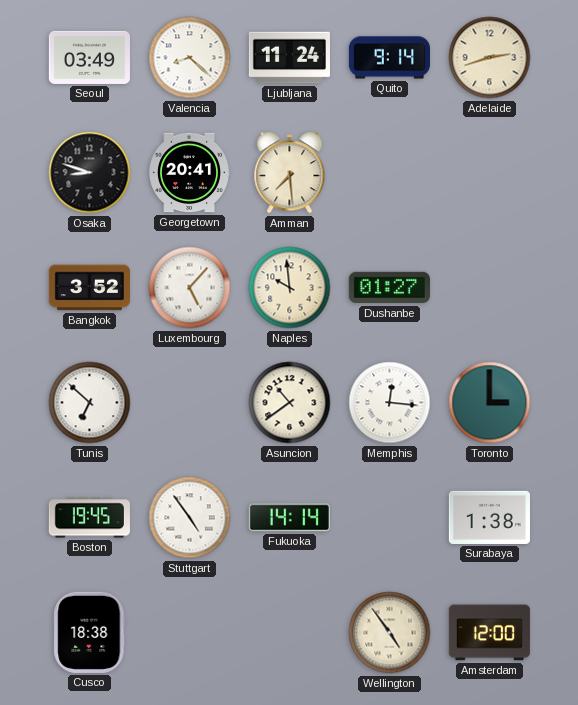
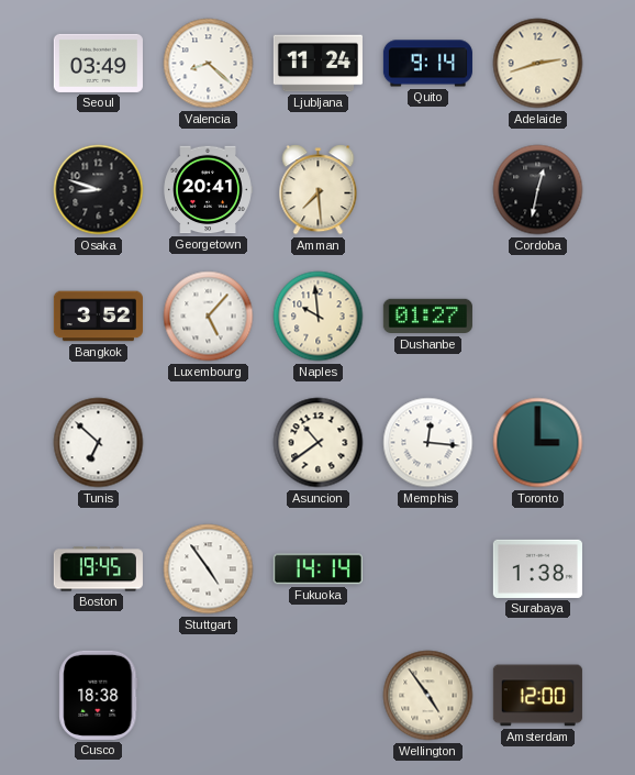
Cordoba: none -> 12:32
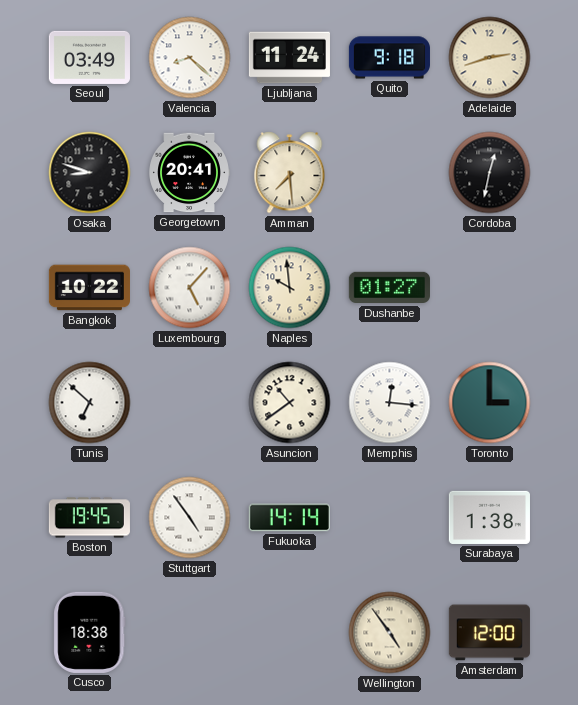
Quito: 9:14 -> 9:18
Bangkok: 3:52 -> 10:22
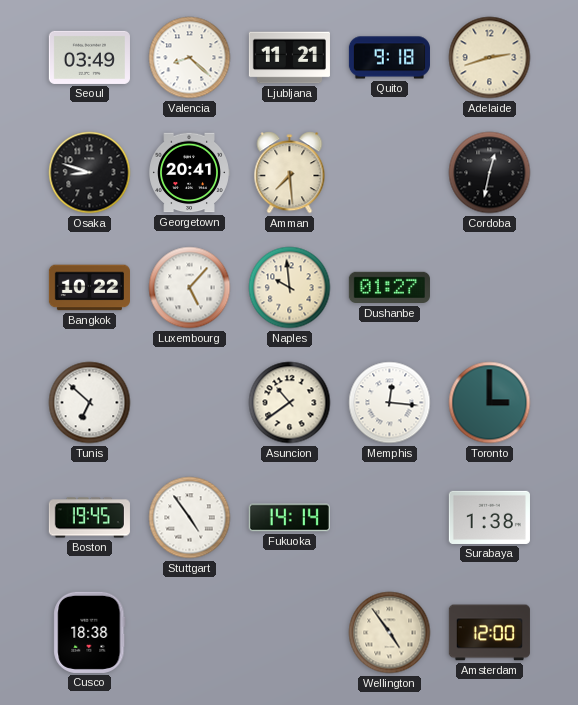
Ljubljana: 11:24 -> 11:21
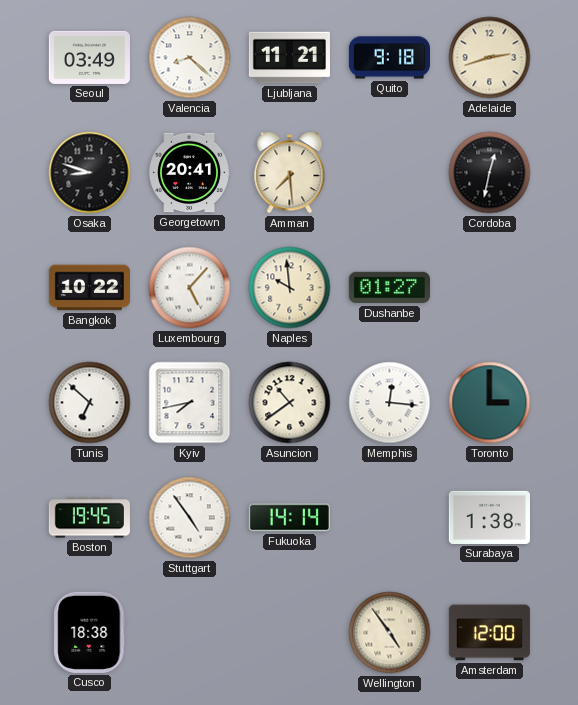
Kyiv: none -> 7:43
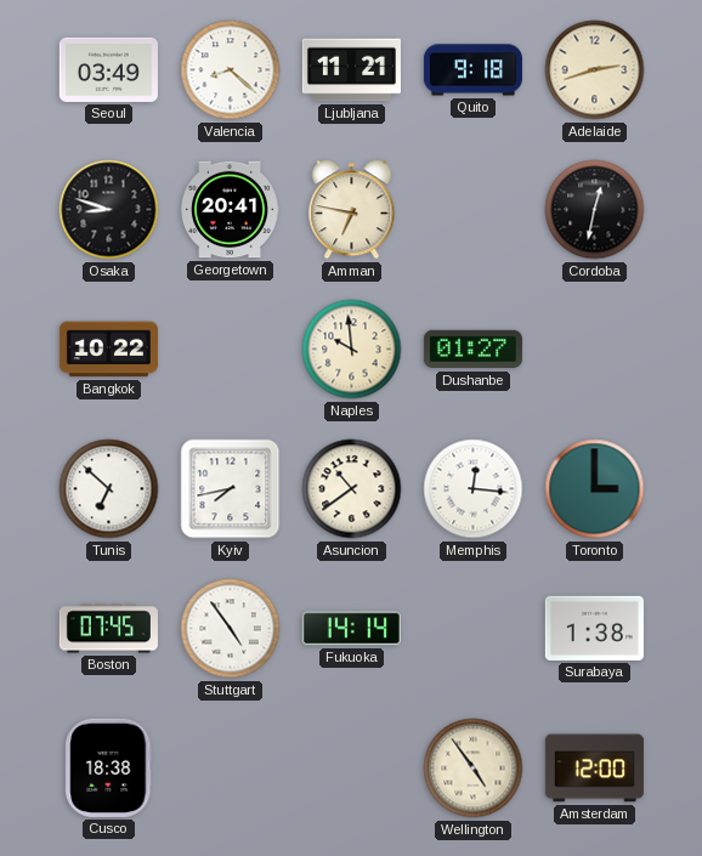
Amman: 7:29 -> 6:47
Luxembourg: 5:07 -> none
Boston: 19:45 -> 07:45
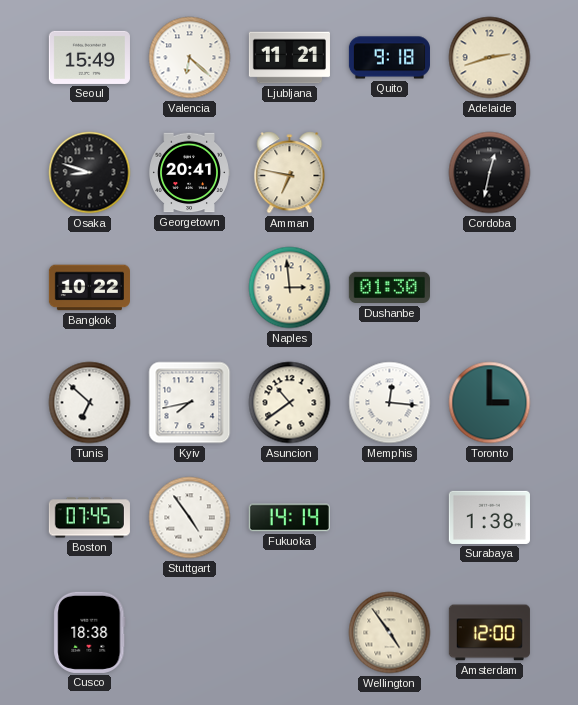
Seoul: 03:49 -> 15:49
Valencia: 8:22 -> 6:22
Naples: 9:59 -> 2:59
Dushanbe: 01:27 -> 01:30
